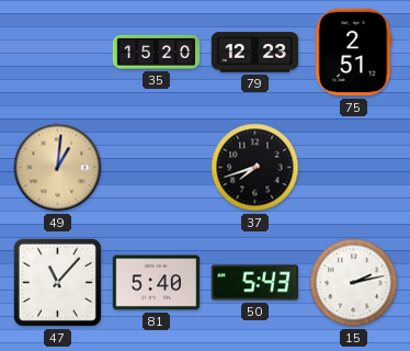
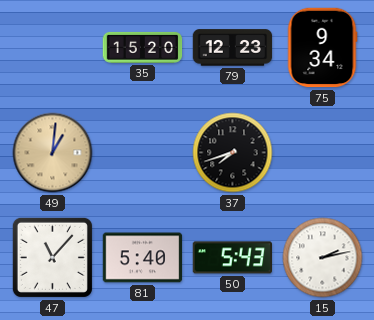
75: 2:51 -> 9:34
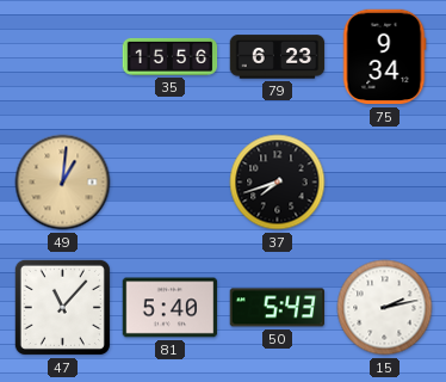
35: 15:20 -> 15:56
79: 12:23 -> 6:23
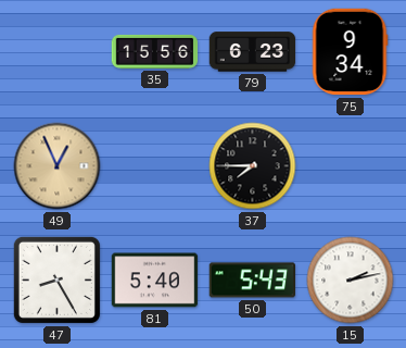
49: 1:01 -> 12:56
37: 7:42 -> 7:45
47: 11:07 -> 8:25
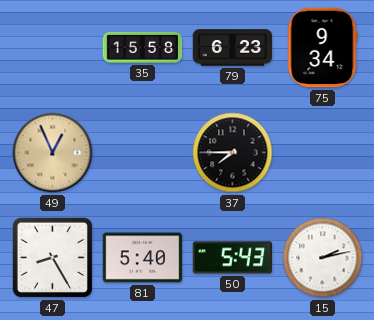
35: 15:56 -> 15:58
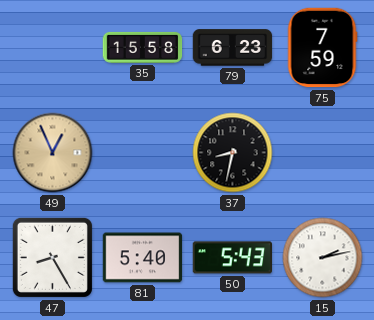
75: 9:34 -> 7:59
37: 7:45 -> 8:32
